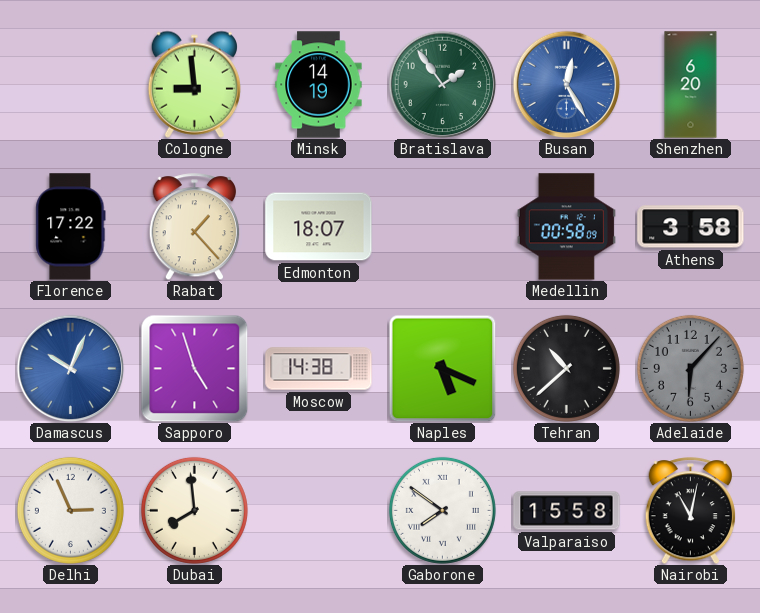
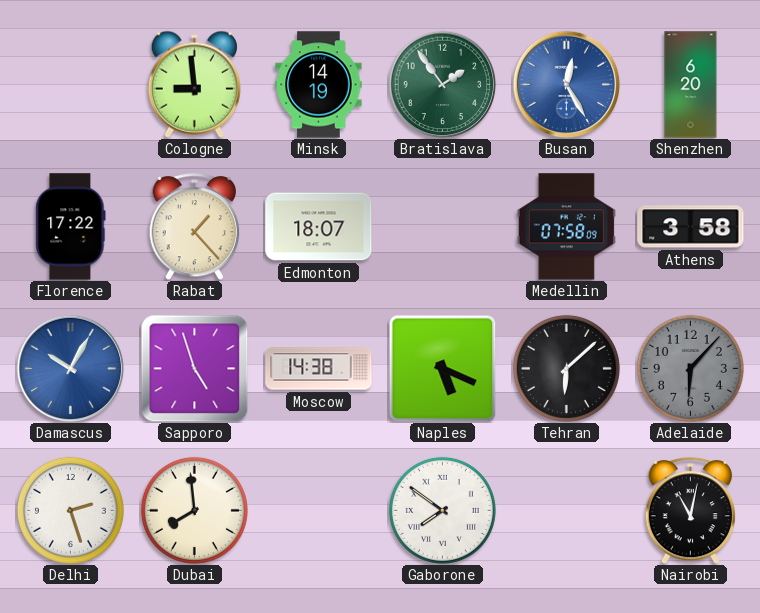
Medellin: 00:58 -> 07:58
Damascus: 10:04 -> 10:05
Tehran: 10:38 -> 6:08
Delhi: 2:56 -> 2:27
Valparaiso: 15:58 -> none
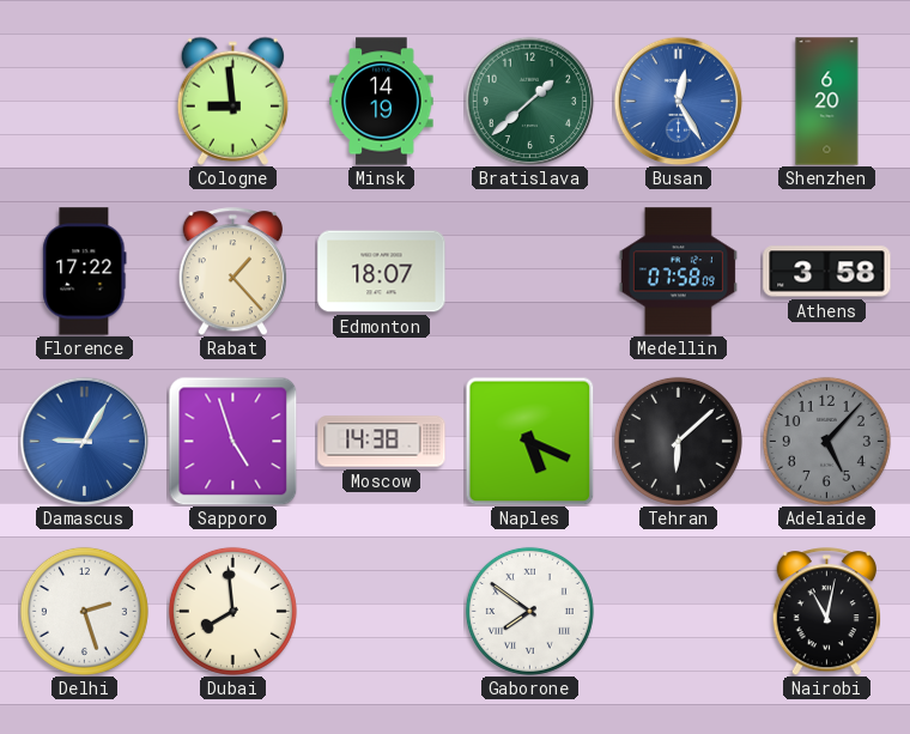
Bratislava: 1:54 -> 1:38
Damascus: 10:05 -> 9:05
Adelaide: 6:07 -> 5:07
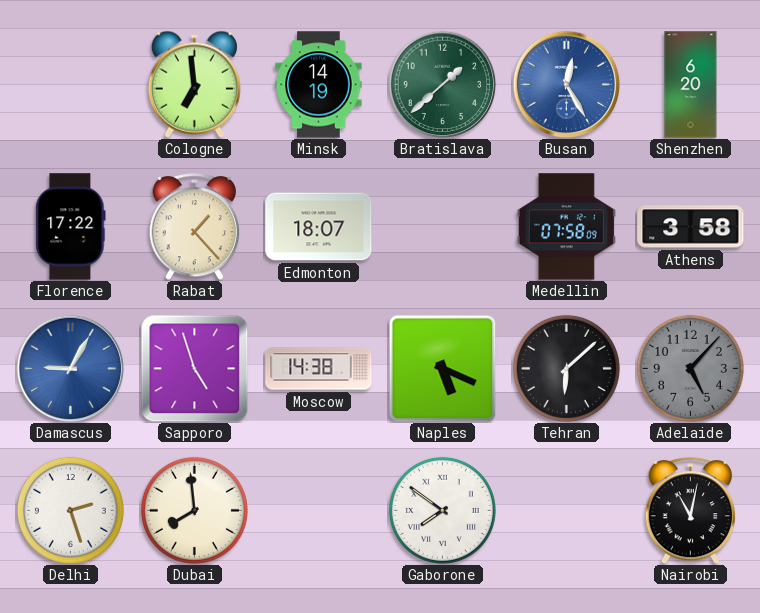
Cologne: 8:59 -> 6:59
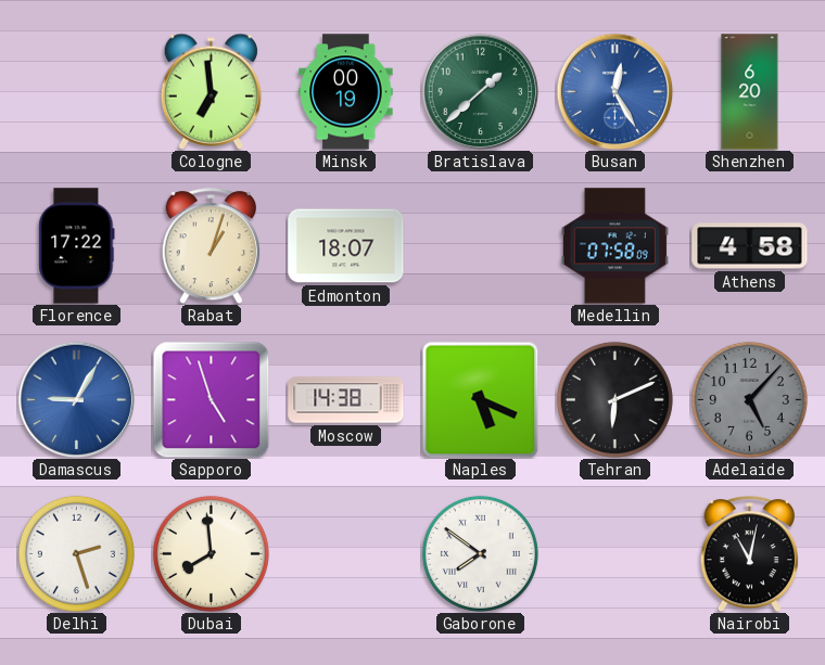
Minsk: 14:19 -> 00:19
Rabat: 1:23 -> 1:03
Athens: 3:58 -> 4:58
Tehran: 6:08 -> 6:11
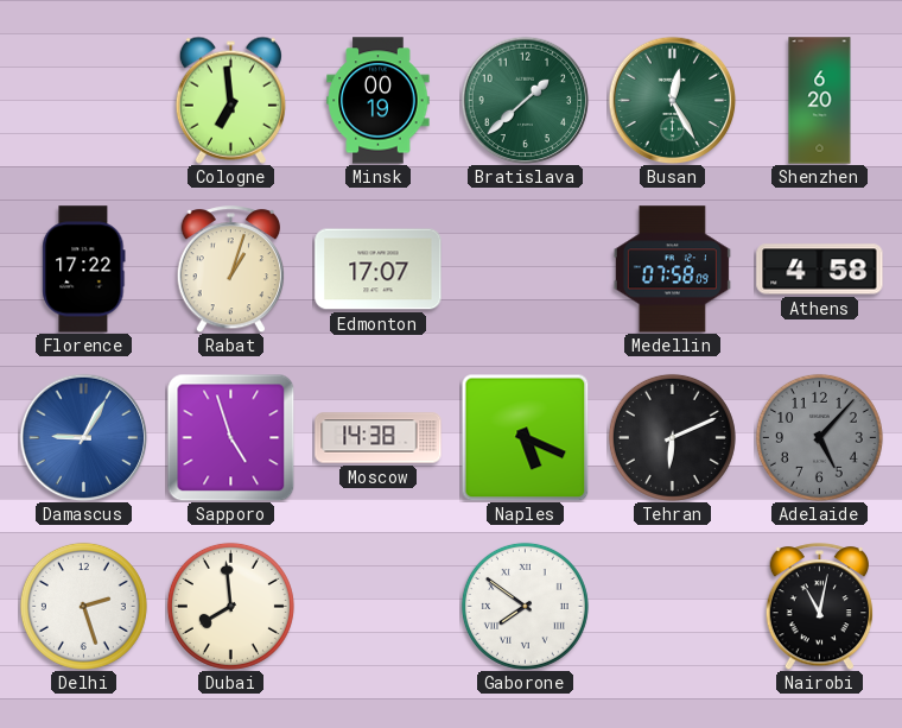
Busan dial: blue -> green
Edmonton: 18:07 -> 17:07
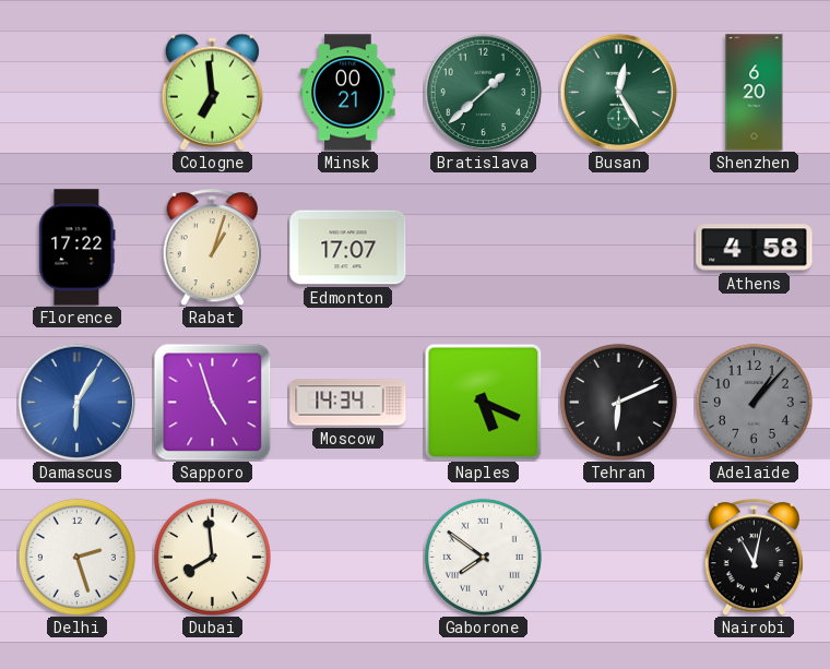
Minsk: 00:19 -> 00:21
Medellin: 07:58 -> none
Damascus: 9:05 -> 6:05
Moscow: 14:38 -> 14:34
Adelaide: 5:07 -> 1:07
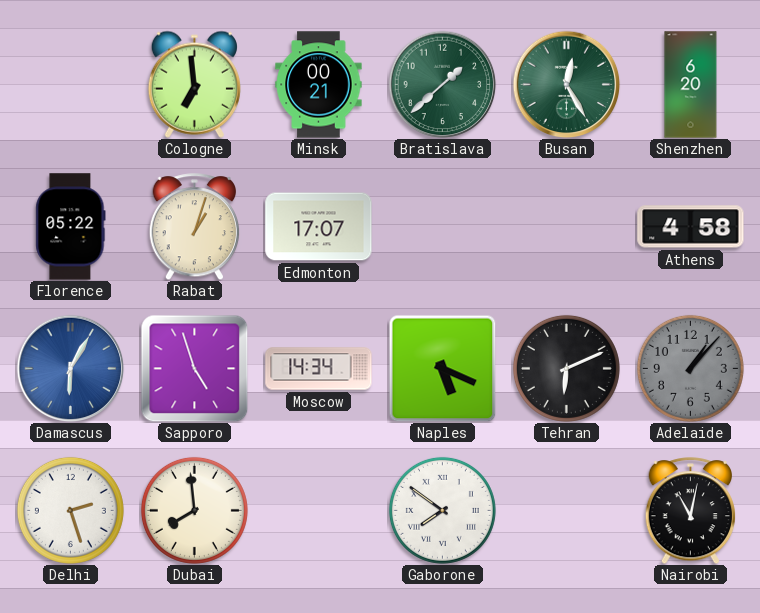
Florence: 17:22 -> 05:22
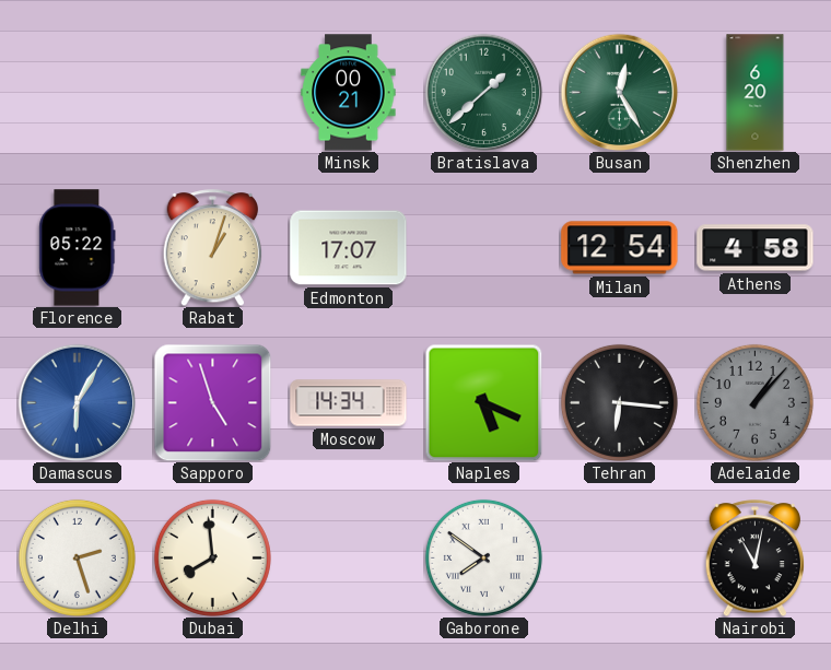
Cologne: 6:59 -> none
Milan: none -> 12:54
Tehran: 6:11 -> 6:16
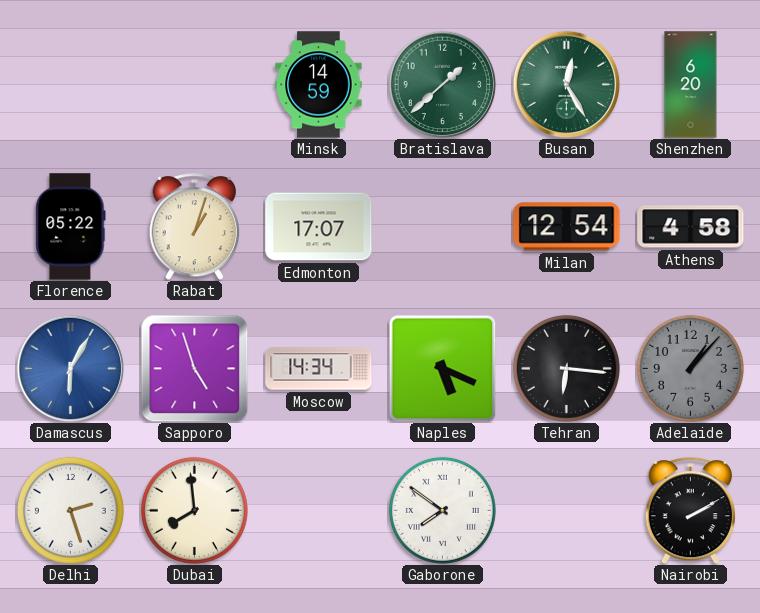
Minsk: 00:21 -> 14:59
Nairobi: 11:02 -> 2:10
